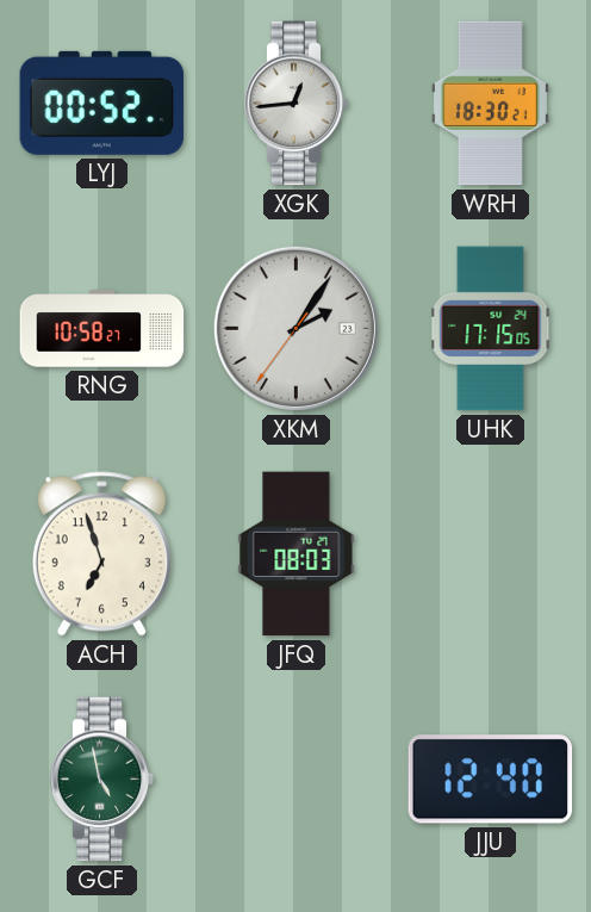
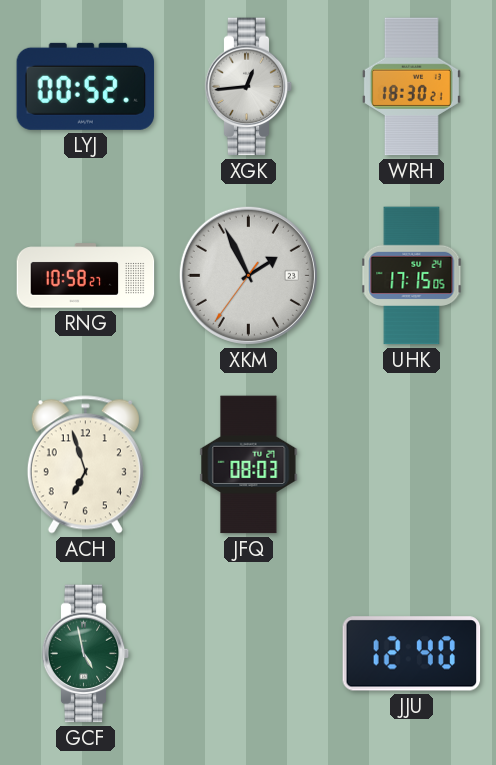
XKM: 2:05 -> 1:55
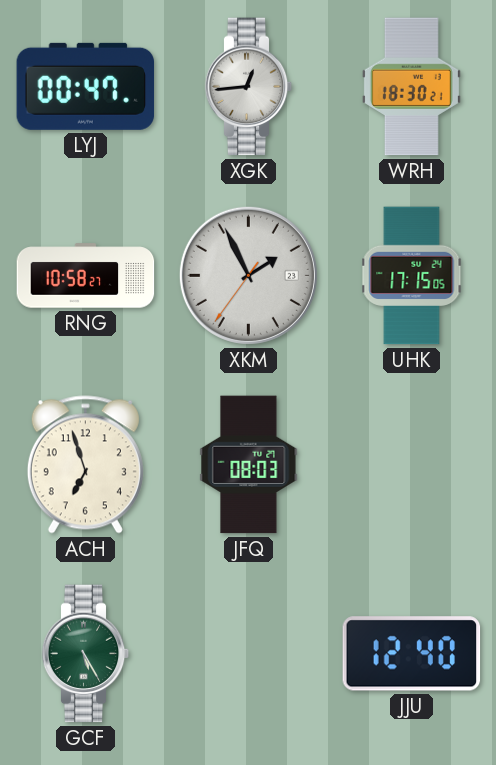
LYJ: 00:52 -> 00:47
GCF: 4:58 -> 5:25
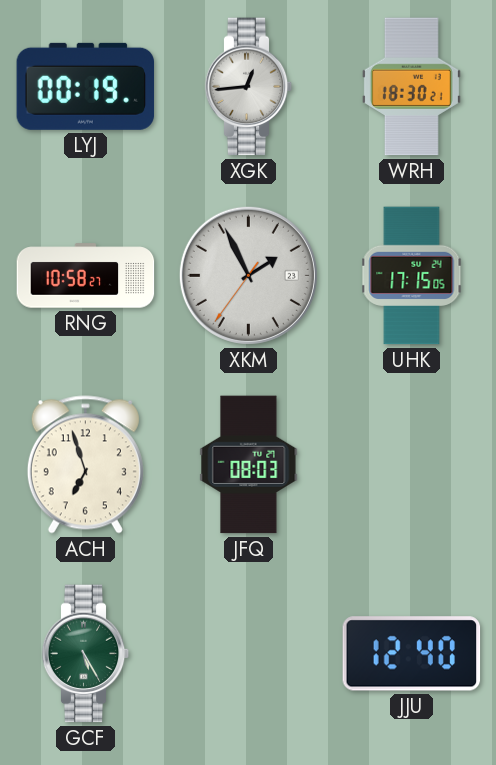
LYJ: 00:47 -> 00:19
